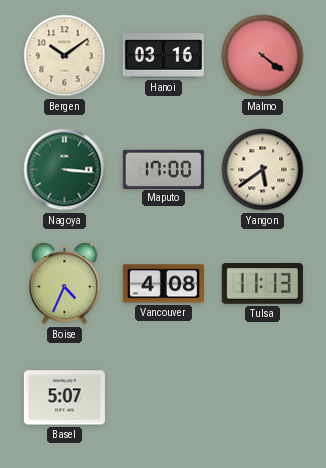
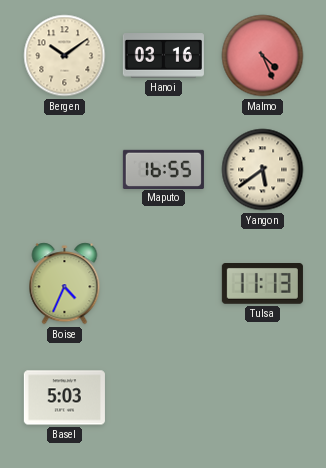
Malmo: 4:21 -> 4:26
Nagoya: 3:16 -> none
Maputo: 17:00 -> 16:55
Vancouver: 4:08 -> none
Basel: 5:07 -> 5:03
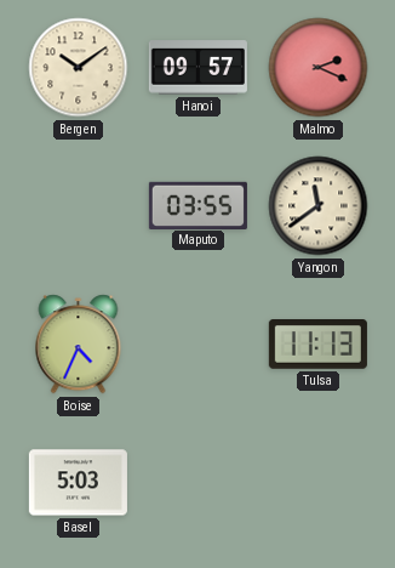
Hanoi: 03:16 -> 09:57
Malmo: 4:26 -> 2:19
Maputo: 16:55 -> 03:55
Yangon: 5:39 -> 11:39
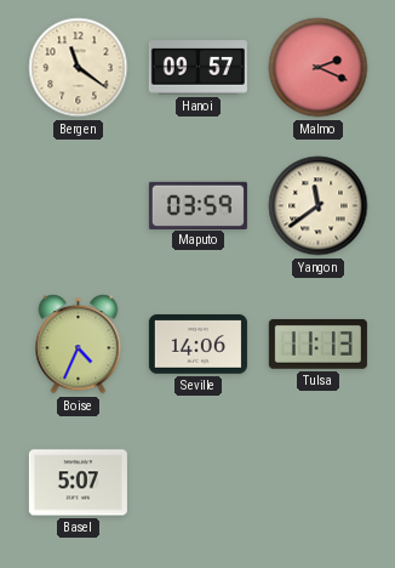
Bergen: 10:09 -> 11:21
Maputo: 03:55 -> 03:59
Seville: none -> 14:06
Basel: 5:03 -> 5:07
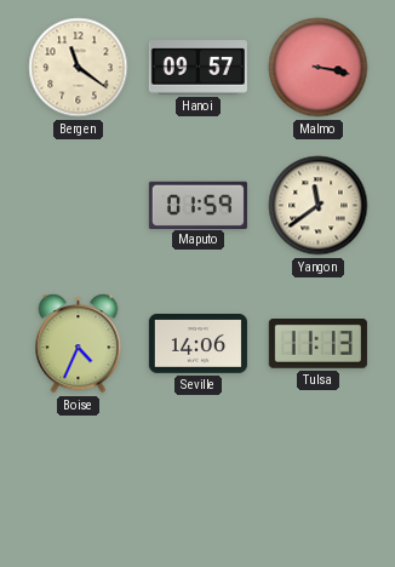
Malmo: 2:19 -> 3:17
Maputo: 03:59 -> 01:59
Basel: 5:07 -> none
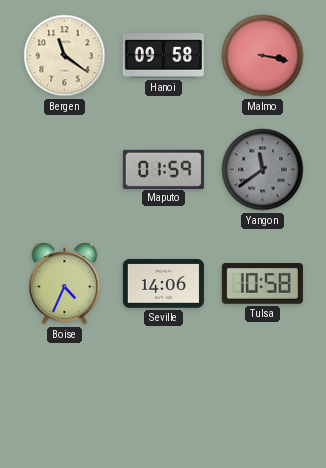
Hanoi: 09:57 -> 09:58
Yangon dial: cream -> grey
Tulsa: 11:13 -> 10:58
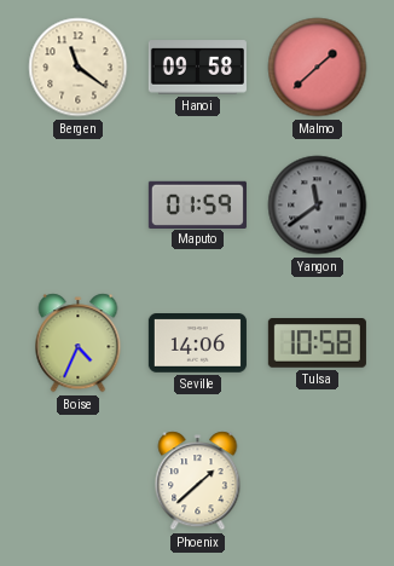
Malmo: 3:17 -> 1:38
Phoenix: none -> 1:38
